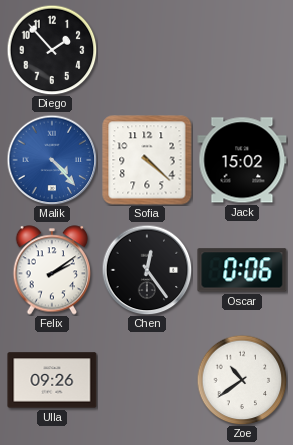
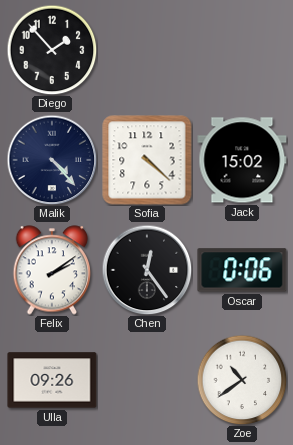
Malik dial: blue -> navy
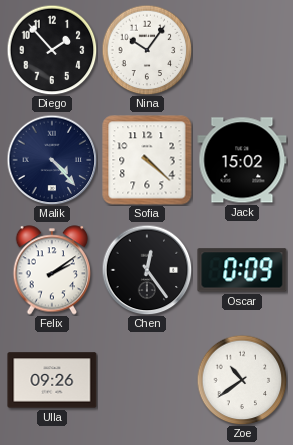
Nina: none -> 10:06
Oscar: 0:06 -> 0:09
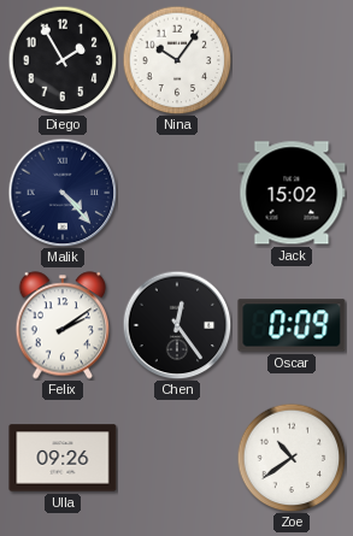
Diego: 1:53 -> 1:55
Sofia: 4:22 -> none
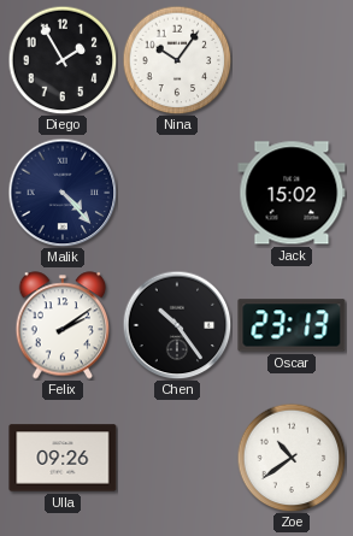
Chen: 12:24 -> 10:24
Oscar: 0:09 -> 23:13
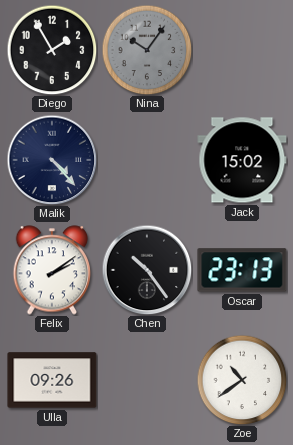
Nina dial: white -> grey
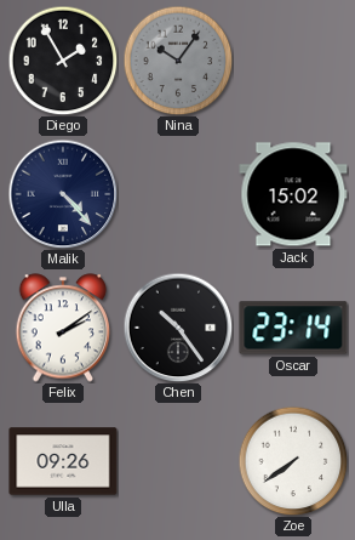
Oscar: 23:13 -> 23:14
Zoe: 10:39 -> 7:39
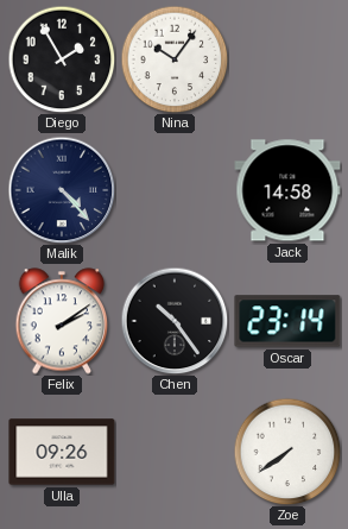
Nina dial: grey -> white
Jack: 15:02 -> 14:58
